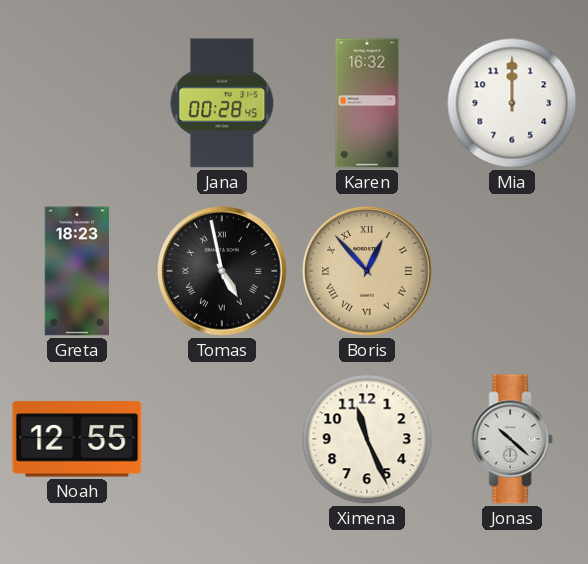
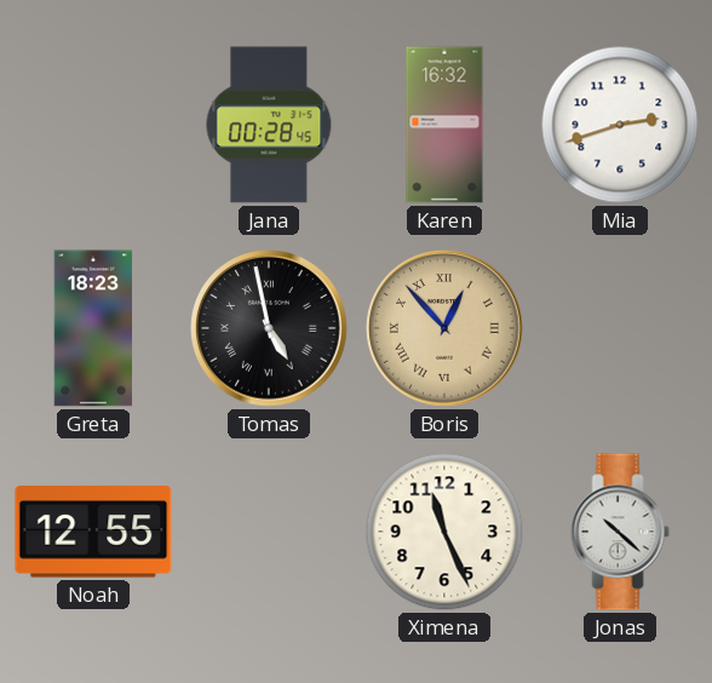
Mia: 12:00 -> 2:42
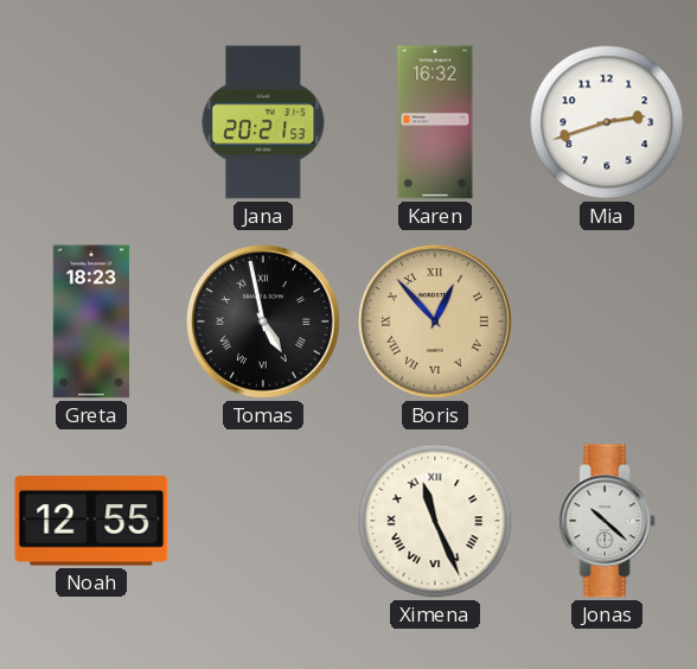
Jana: 00:28 -> 20:21
Ximena numerals: Arabic -> Roman
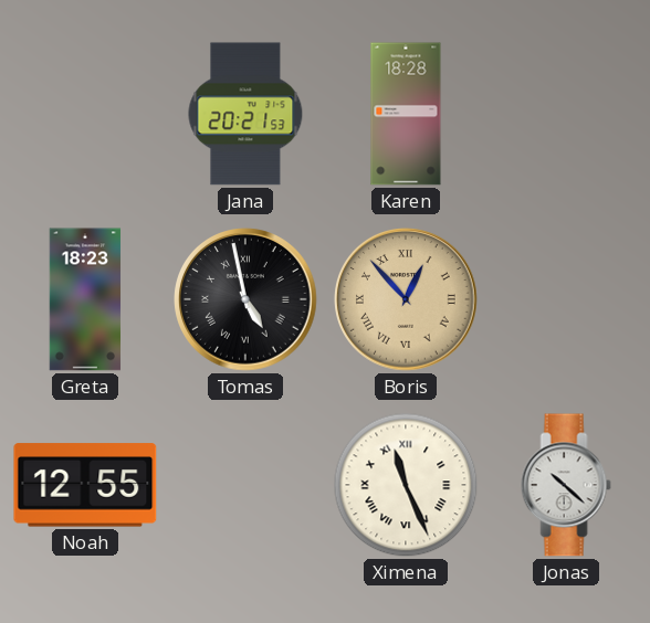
Karen: 16:32 -> 18:28
Mia: 2:42 -> none
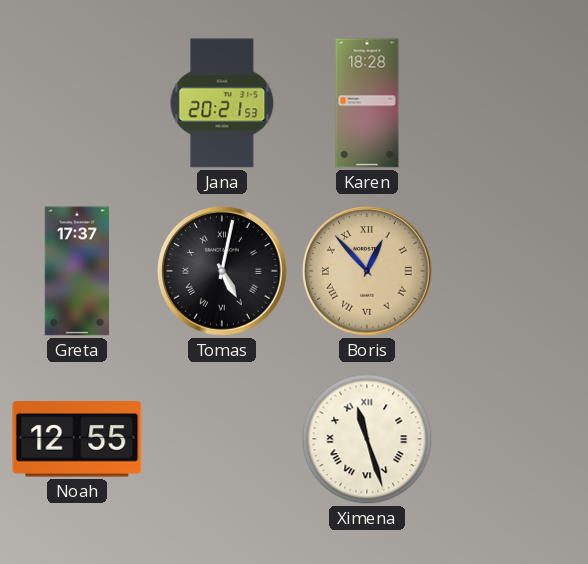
Greta: 18:23 -> 17:37
Tomas: 4:58 -> 5:02
Ximena: 11:26 -> 11:27
Jonas: 10:22 -> none
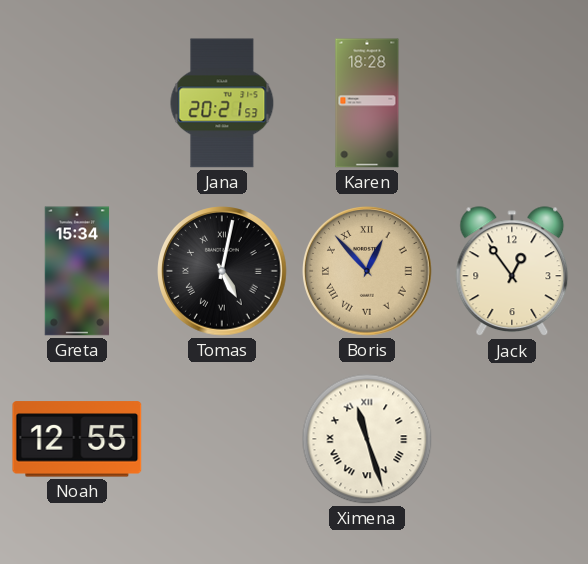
Greta: 17:37 -> 15:34
Jack: none -> 12:54
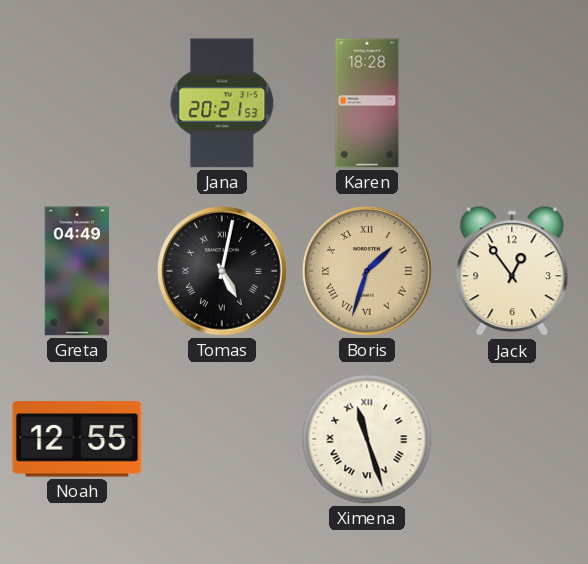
Greta: 15:34 -> 04:49
Boris: 12:53 -> 1:33
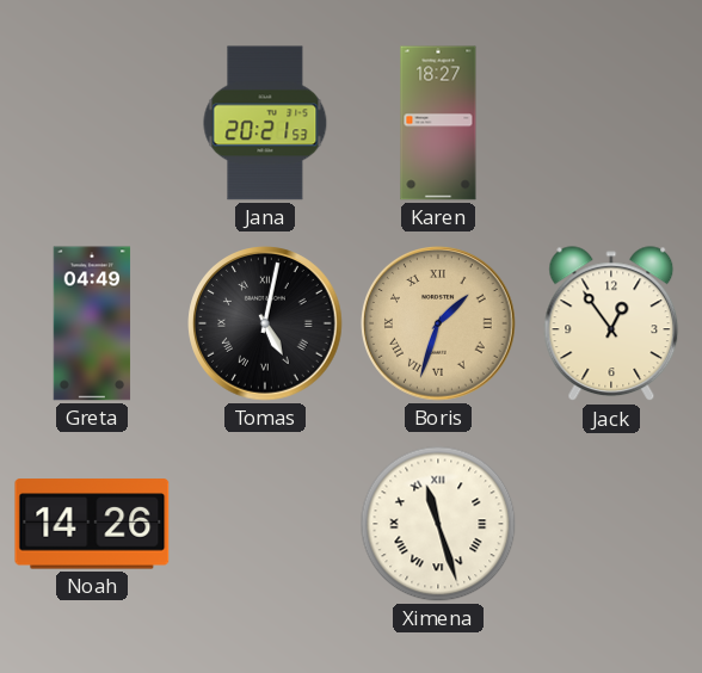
Karen: 18:28 -> 18:27
Noah: 12:55 -> 14:26
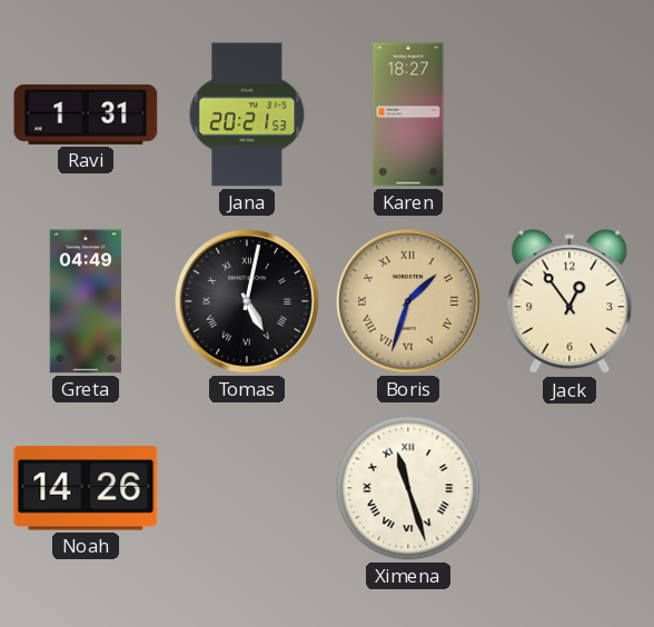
Ravi: none -> 1:31
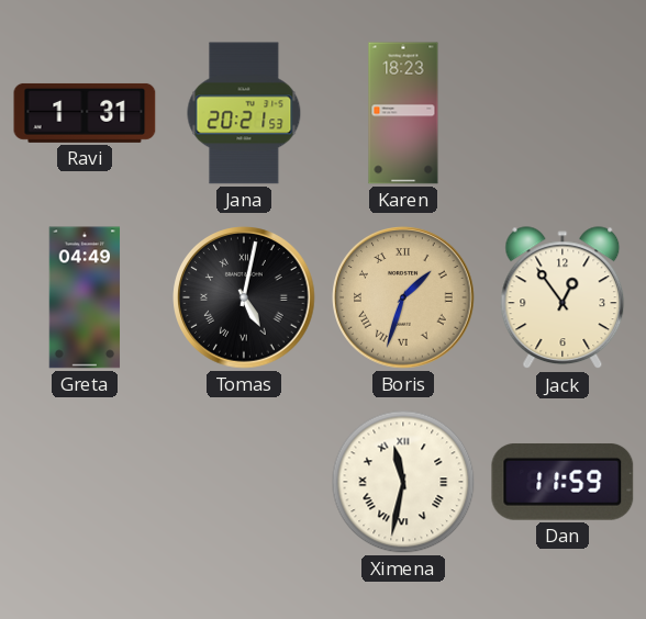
Karen: 18:27 -> 18:23
Noah: 14:26 -> none
Ximena: 11:27 -> 11:32
Dan: none -> 11:59
